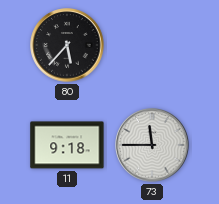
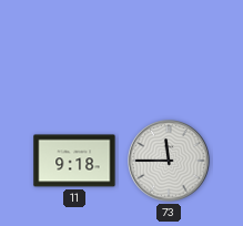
80: 5:37 -> none
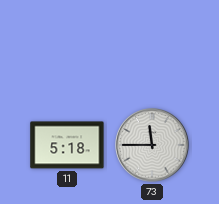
11: 9:18 -> 5:18
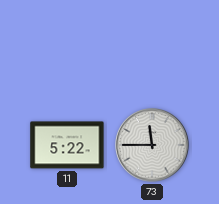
11: 5:18 -> 5:22
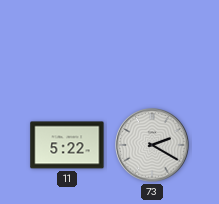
73: 11:45 -> 2:20
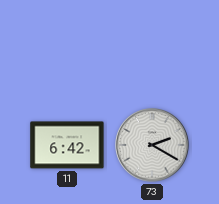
11: 5:22 -> 6:42
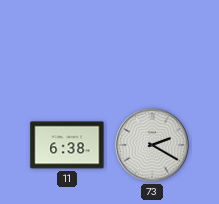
11: 6:42 -> 6:38
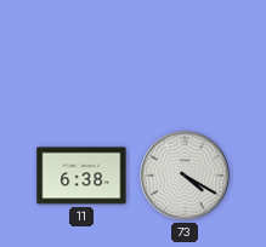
73: 2:20 -> 4:20
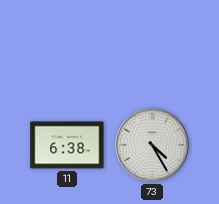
73: 4:20 -> 4:25
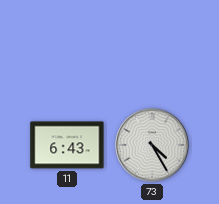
11: 6:38 -> 6:43
